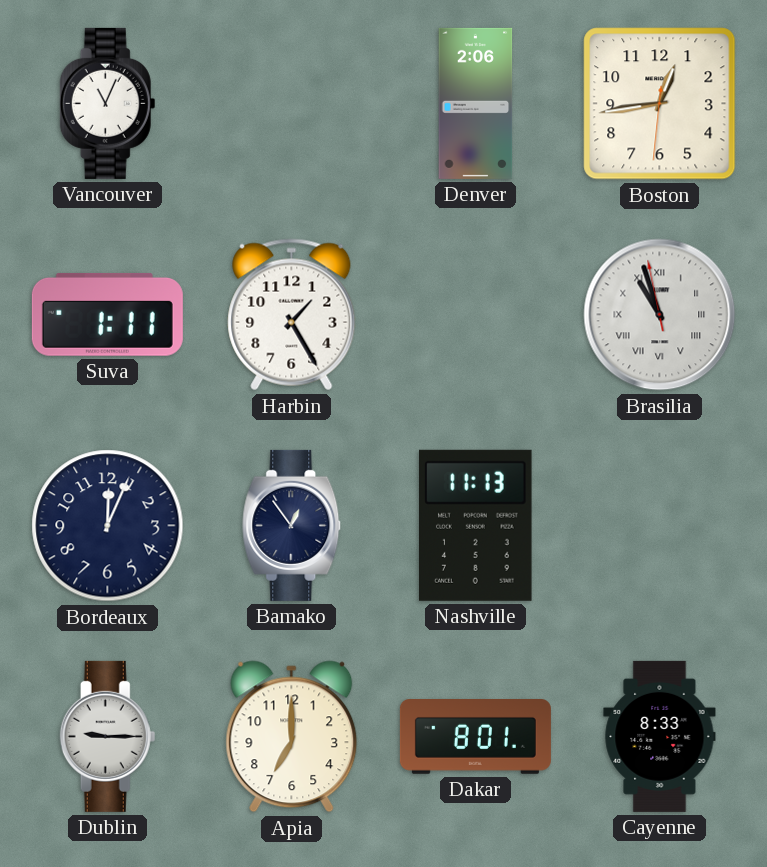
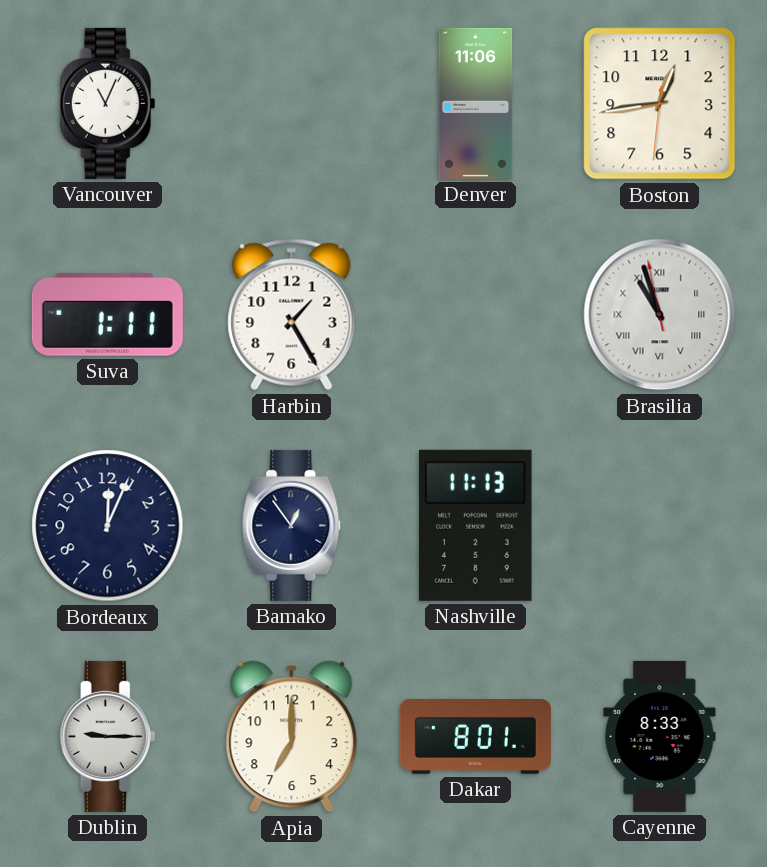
Denver: 2:06 -> 11:06
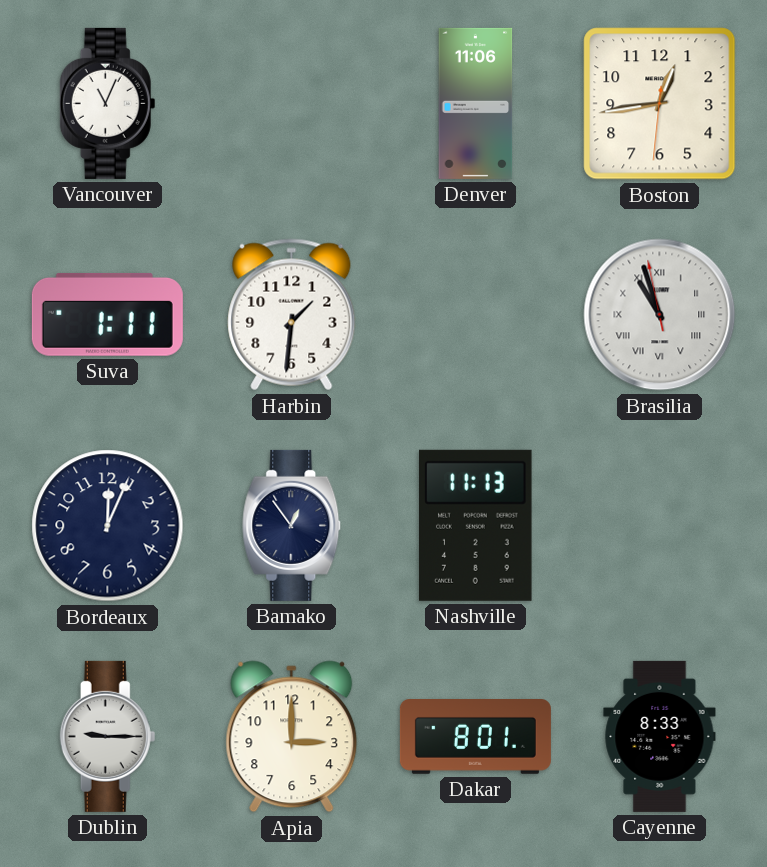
Harbin: 1:25 -> 1:31
Apia: 7:00 -> 3:00
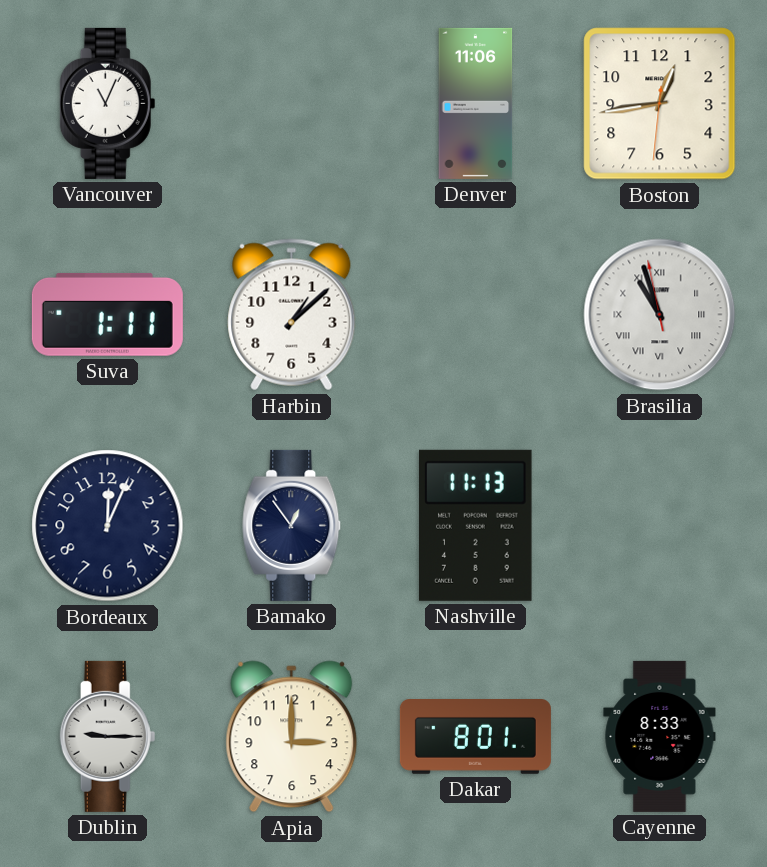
Harbin: 1:31 -> 1:08
